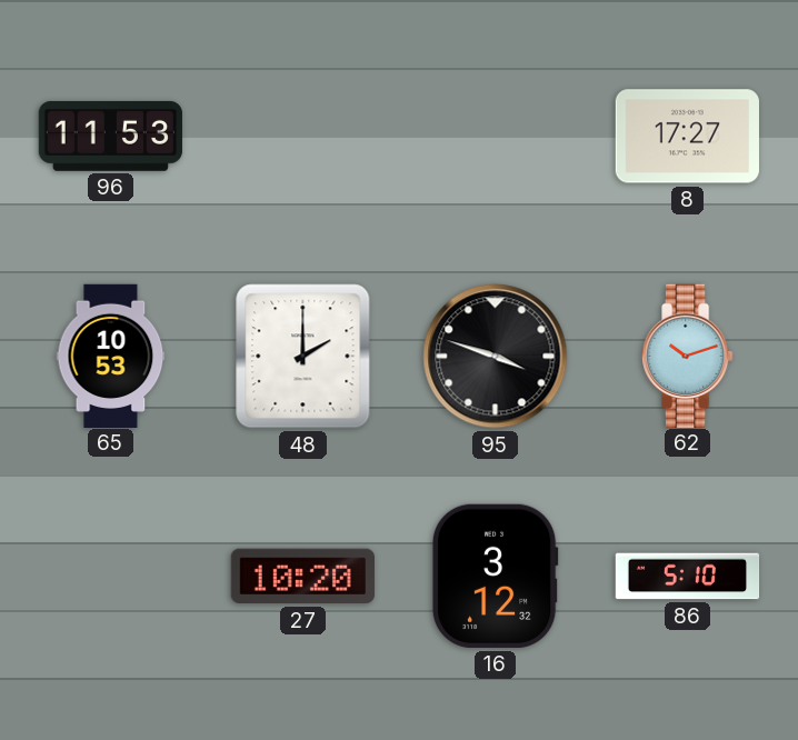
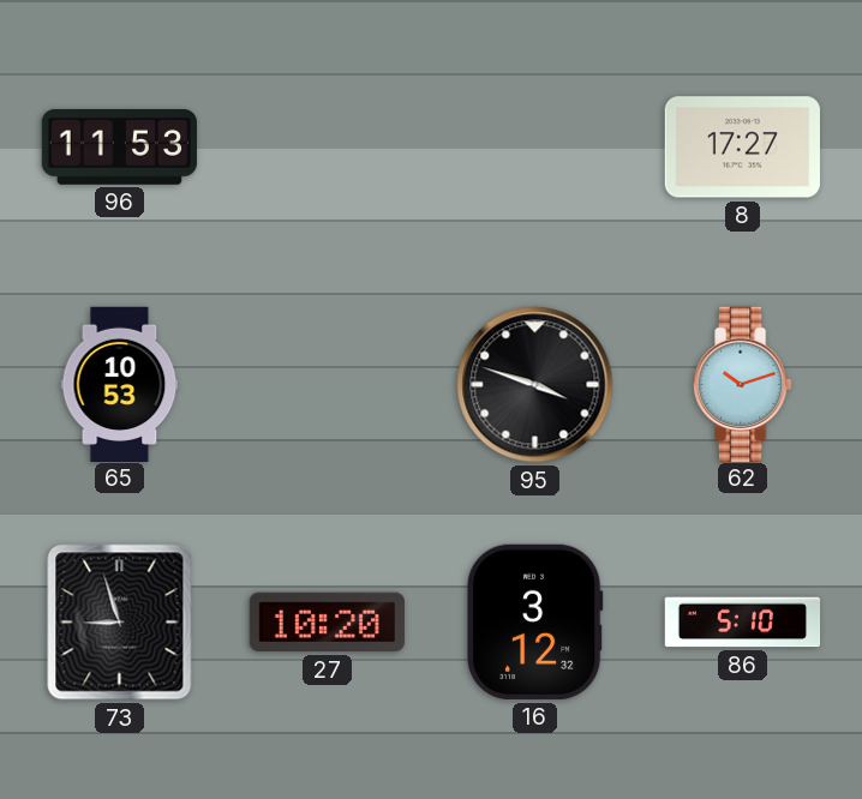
48: 2:00 -> none
73: none -> 8:57
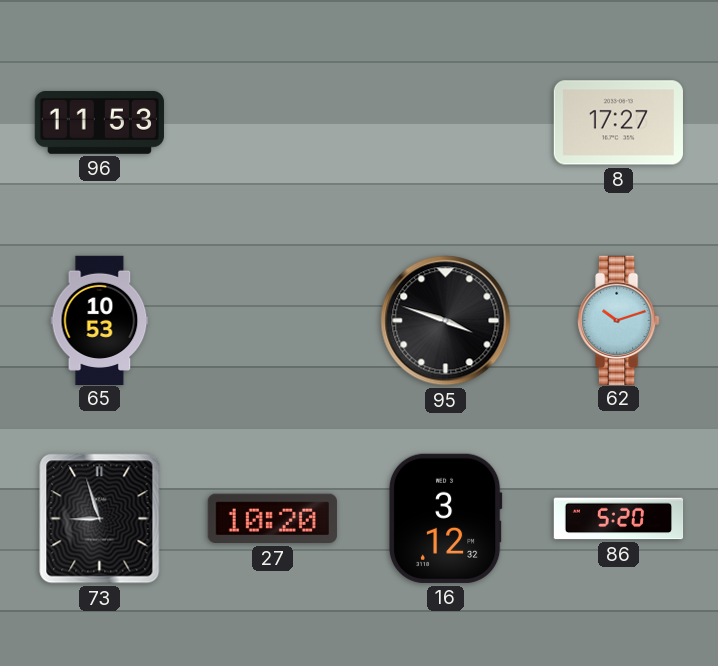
86: 5:10 -> 5:20
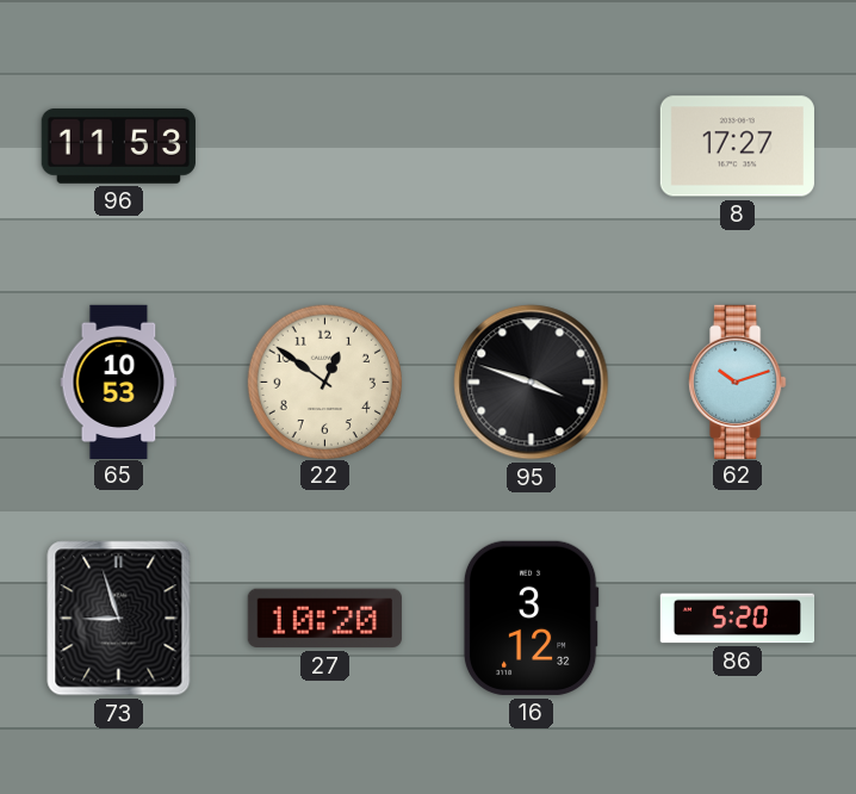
22: none -> 12:51
